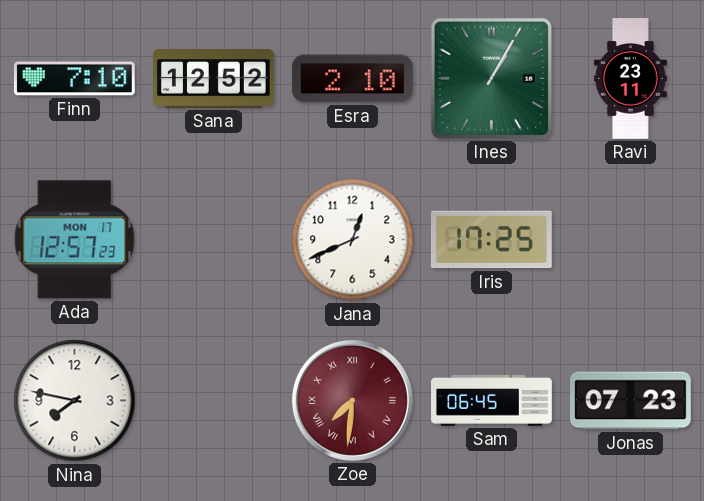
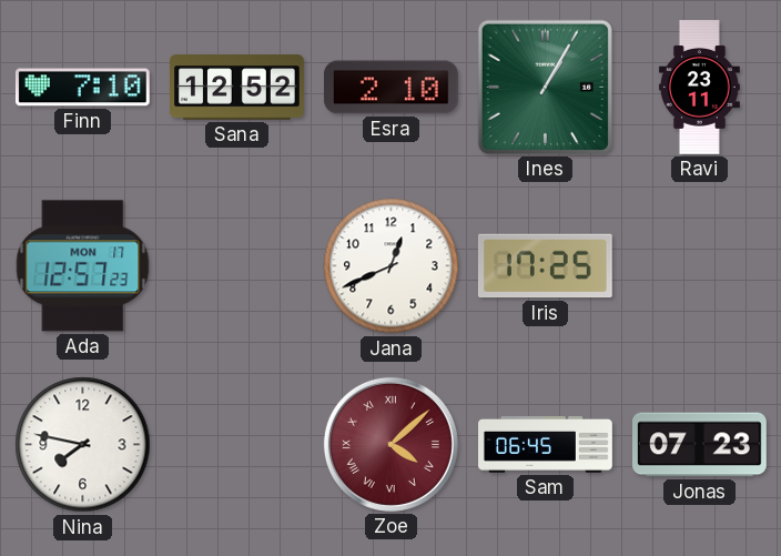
Zoe: 7:31 -> 4:08
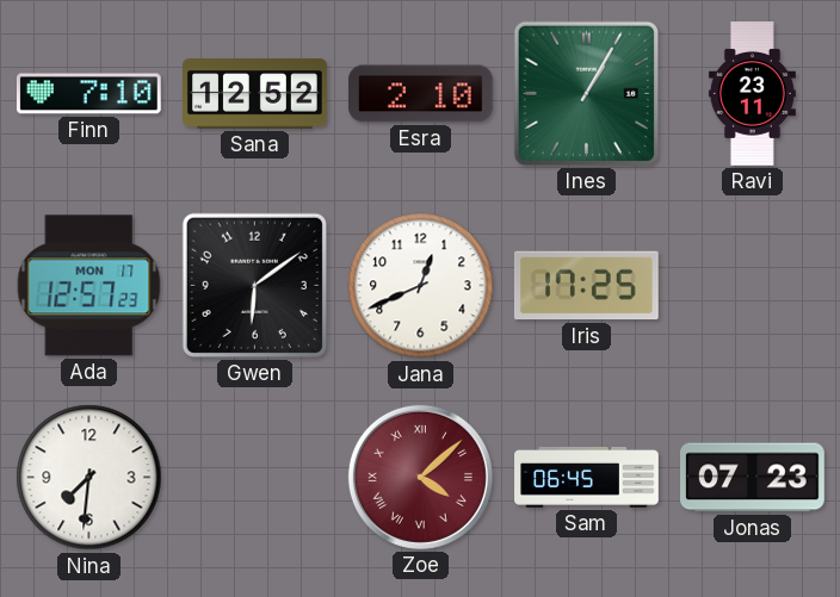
Gwen: none -> 6:09
Nina: 7:47 -> 7:31
